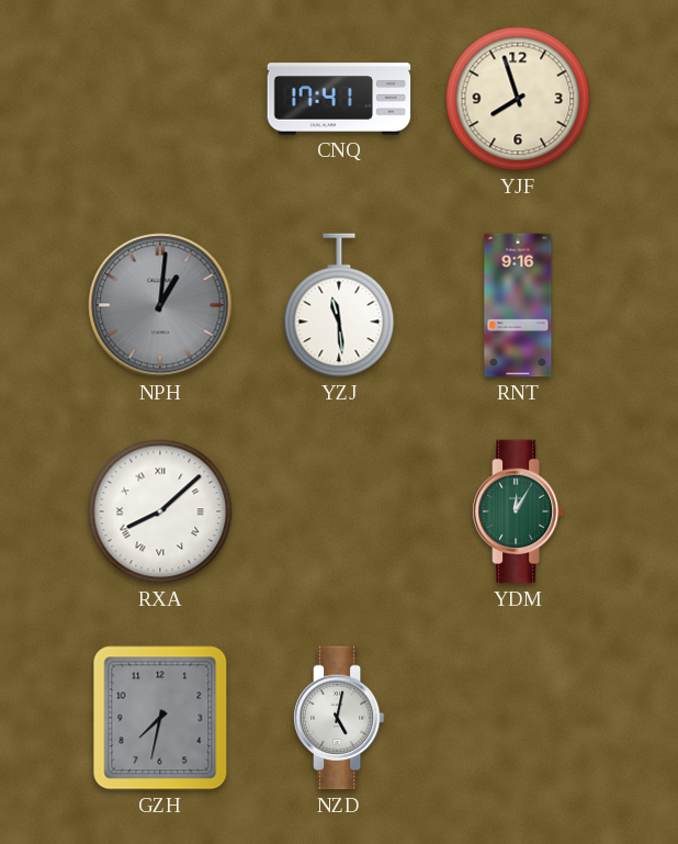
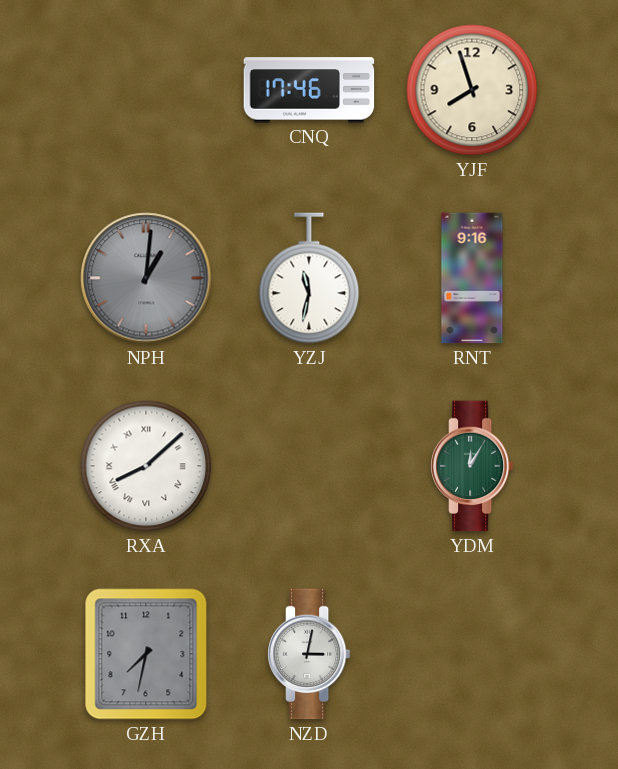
CNQ: 17:41 -> 17:46
YZJ: 11:29 -> 11:32
NZD: 5:02 -> 3:02
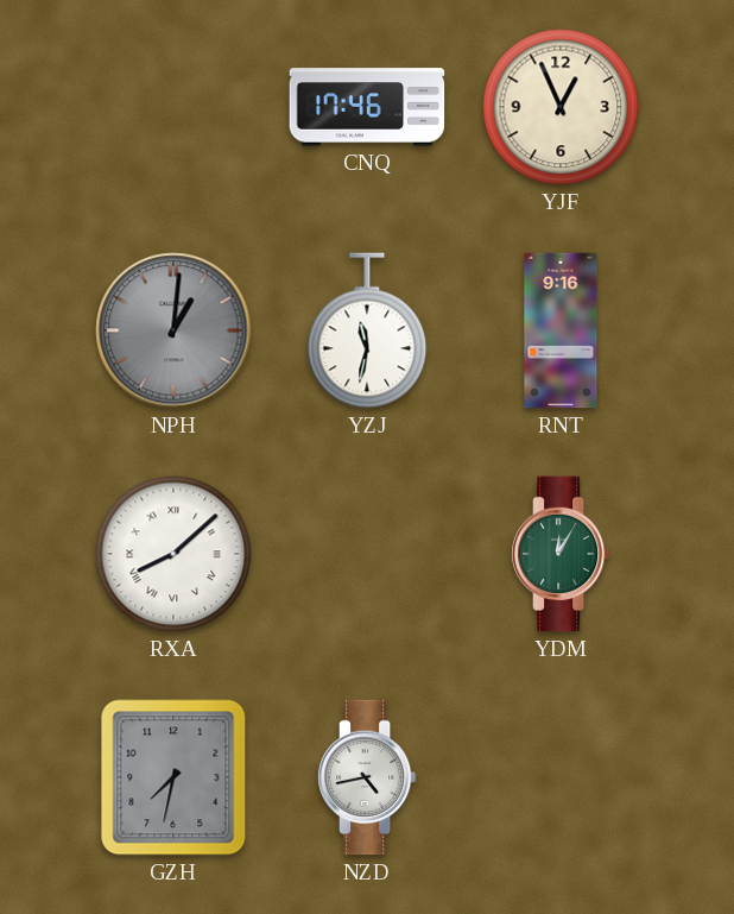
YJF: 7:57 -> 12:56
NZD: 3:02 -> 4:43
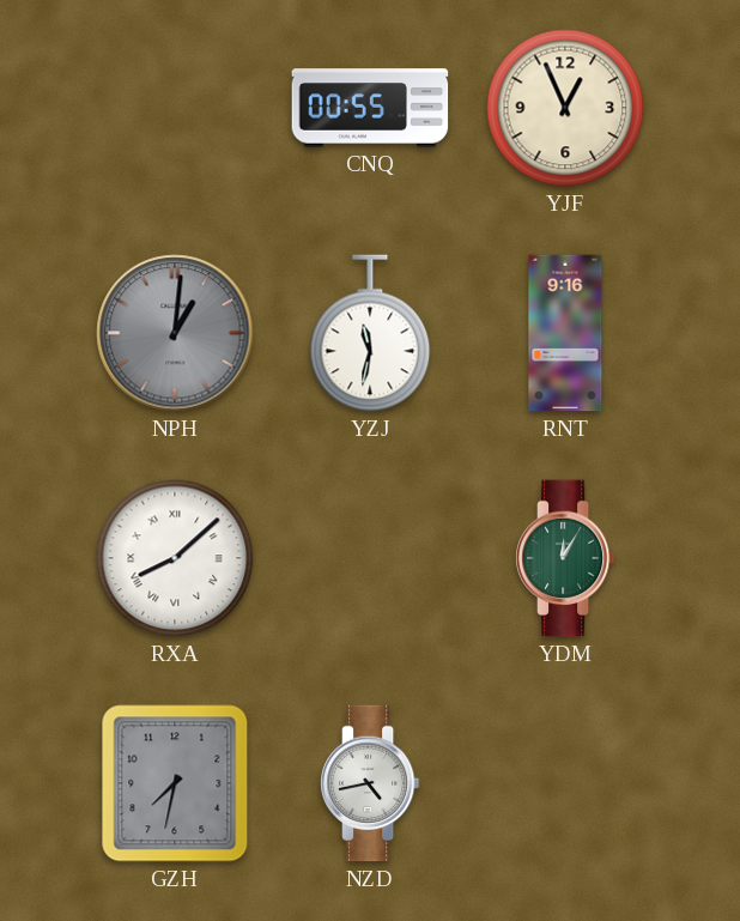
CNQ: 17:46 -> 00:55
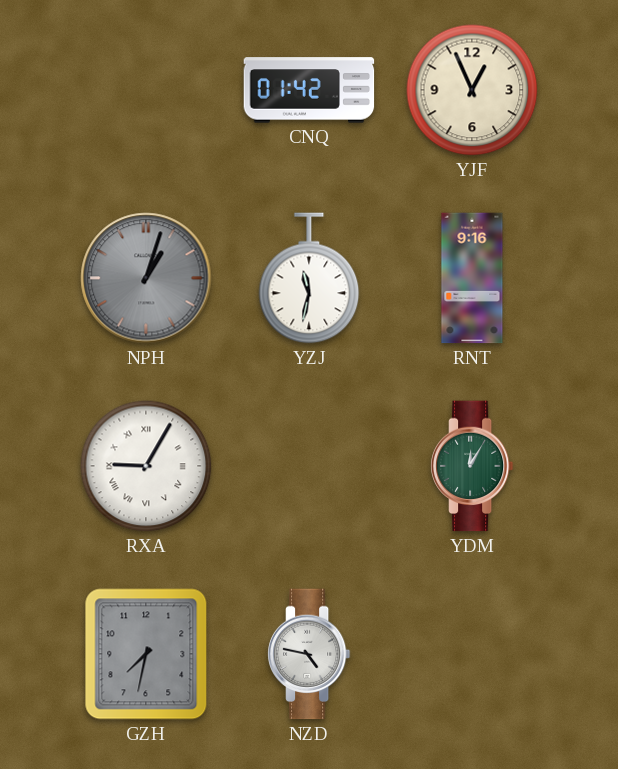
CNQ: 00:55 -> 01:42
NPH: 1:01 -> 1:03
RXA: 8:08 -> 9:05
NZD: 4:43 -> 4:47
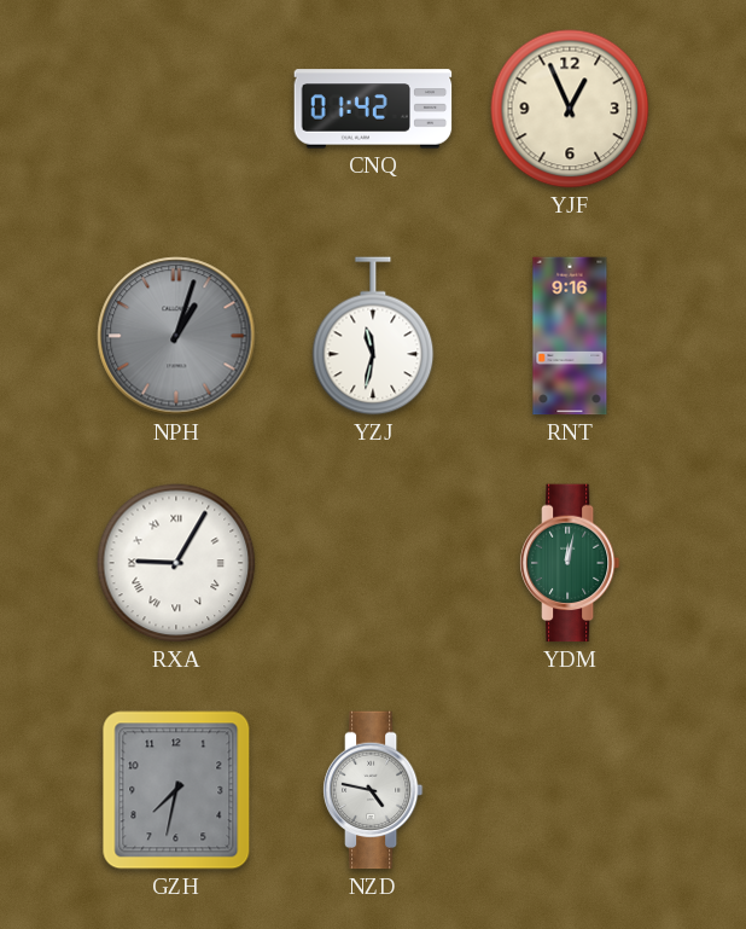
YDM: 12:05 -> 12:02
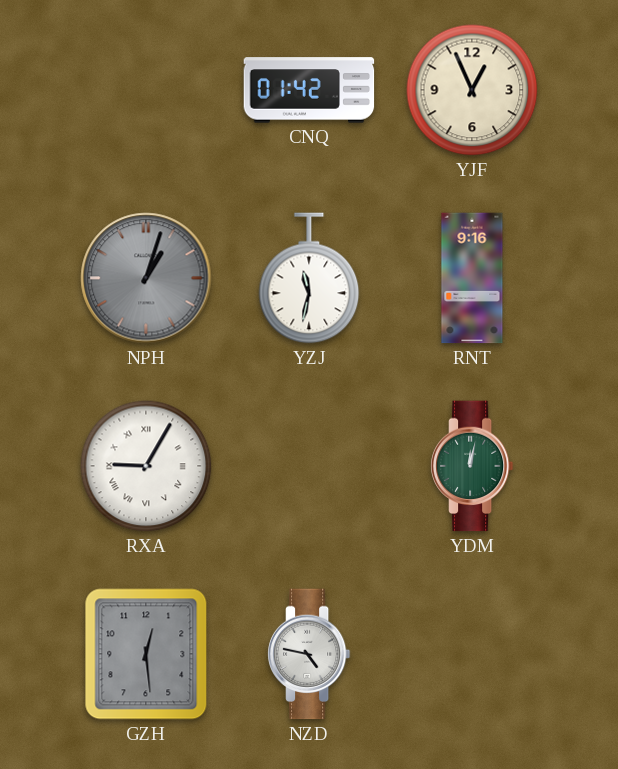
GZH: 7:32 -> 12:29
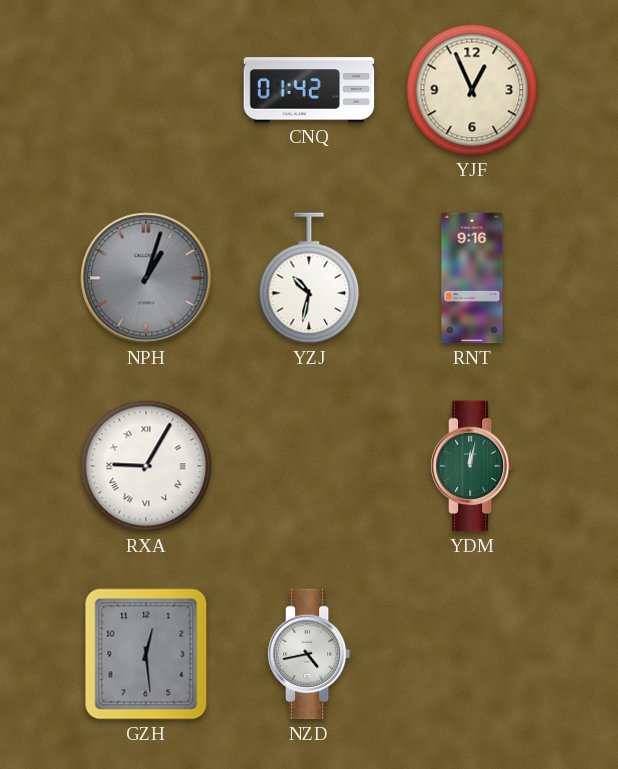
YZJ: 11:32 -> 10:32
NZD: 4:47 -> 4:43
